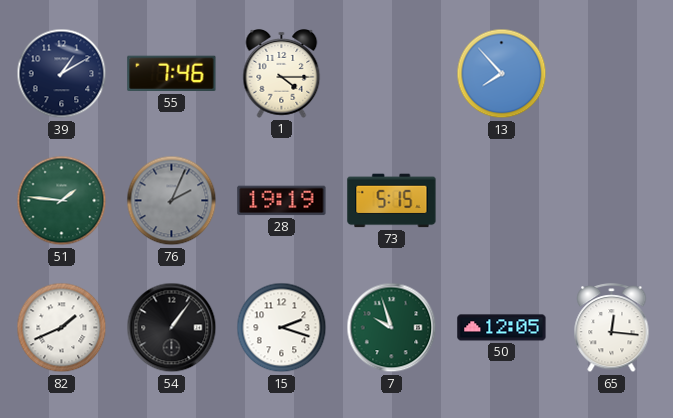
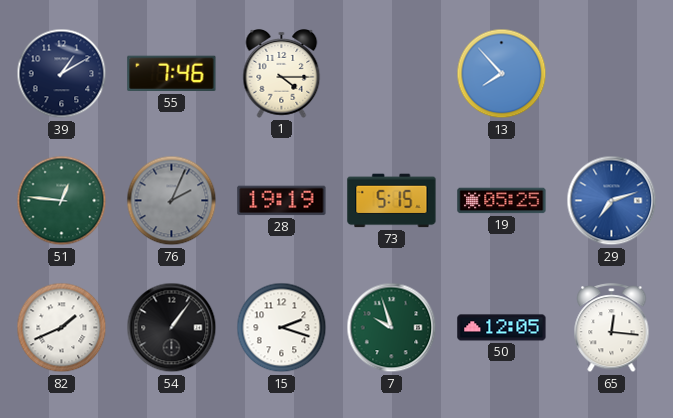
51: 1:46 -> 12:46
19: none -> 05:25
29: none -> 7:12
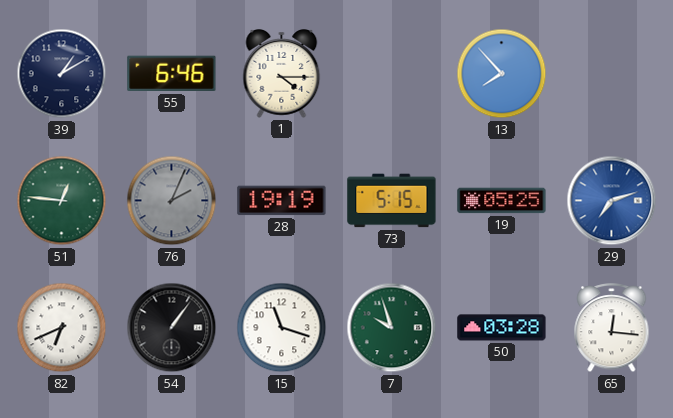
55: 7:46 -> 6:46
82: 1:41 -> 6:41
15: 2:18 -> 11:18
50: 12:05 -> 03:28
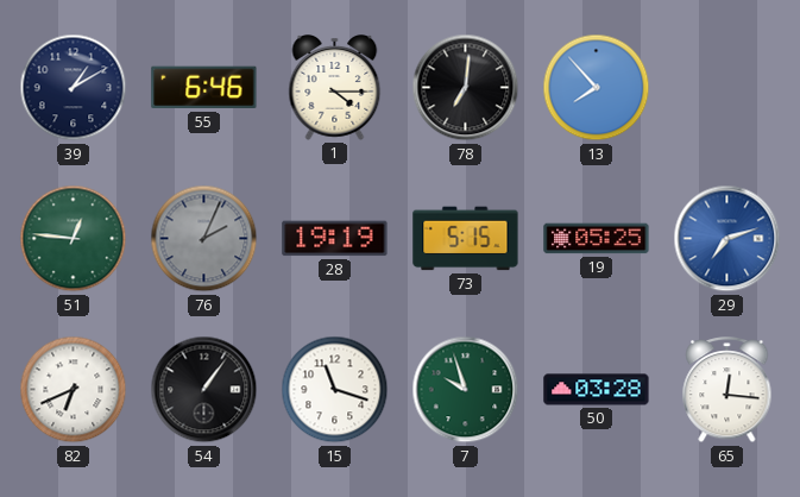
78: none -> 7:01
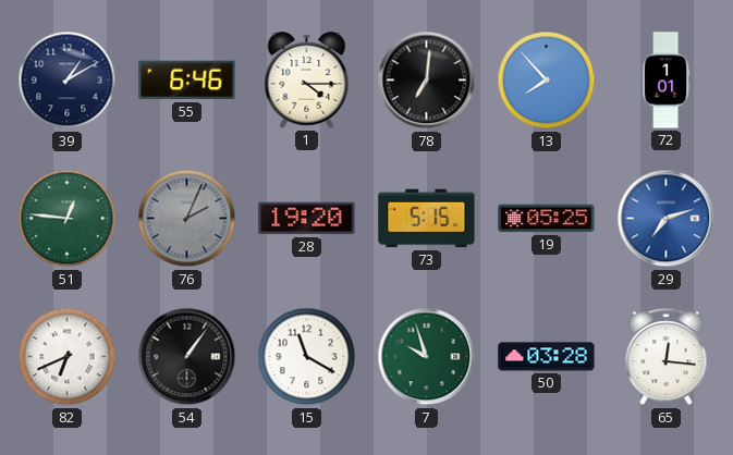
72: none -> 1:01
28: 19:19 -> 19:20
15: 11:18 -> 11:20
